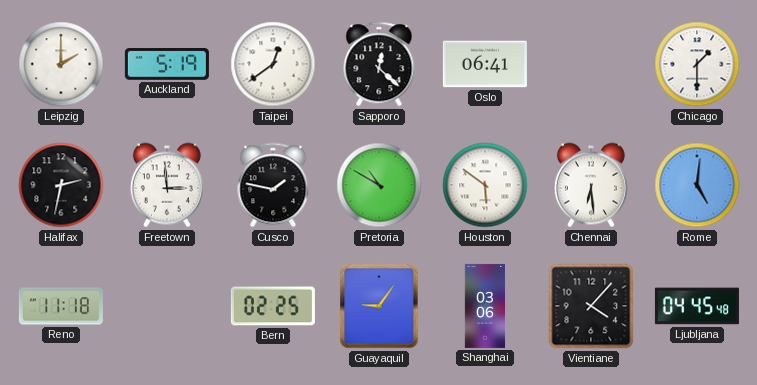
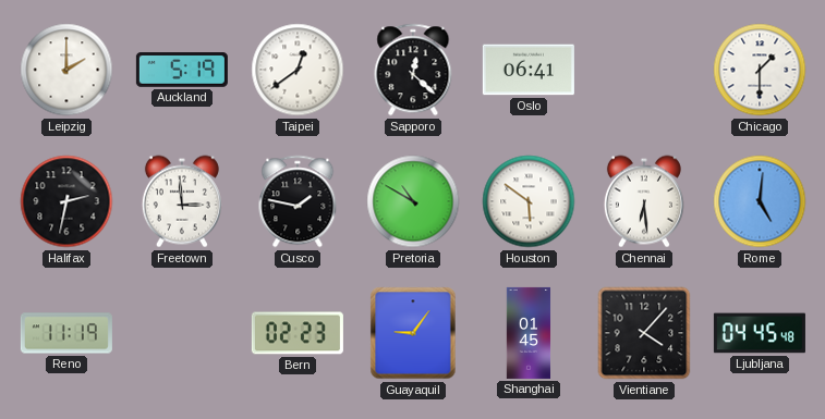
Reno: 11:18 -> 11:19
Bern: 02:25 -> 02:23
Shanghai: 03:06 -> 01:45
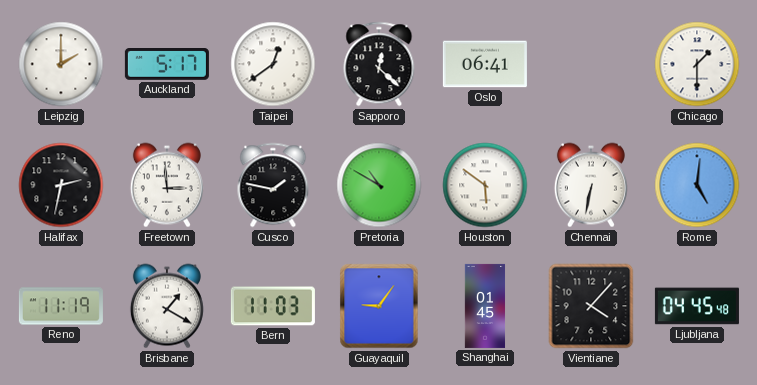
Auckland: 5:19 -> 5:17
Chennai: 6:29 -> 6:32
Brisbane: none -> 1:20
Bern: 02:23 -> 11:03
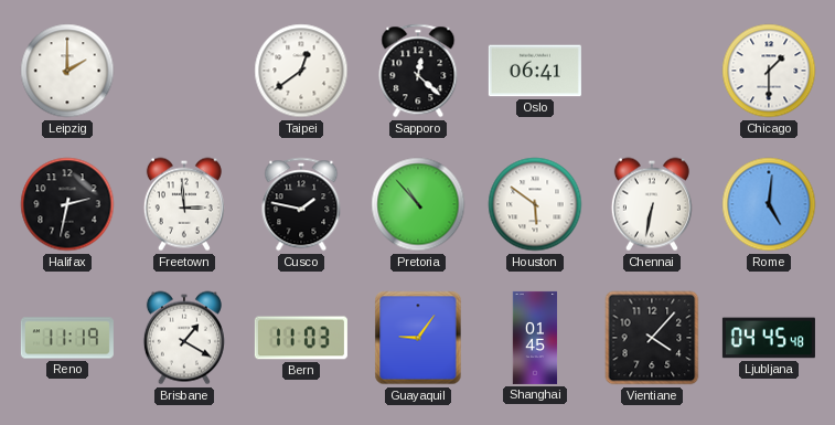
Auckland: 5:17 -> none
Pretoria: 10:50 -> 10:53
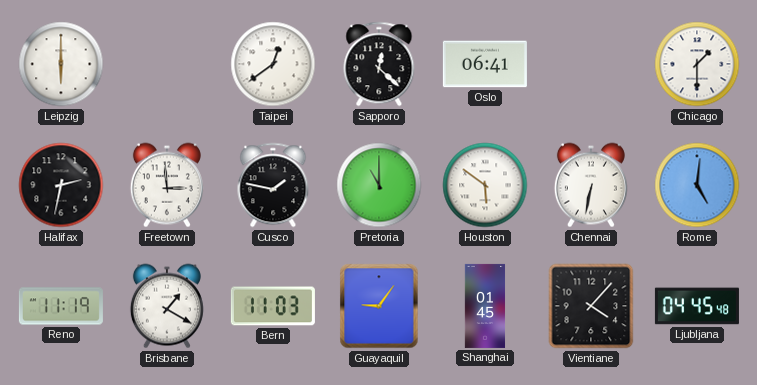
Leipzig: 2:00 -> 6:00
Pretoria: 10:53 -> 11:00
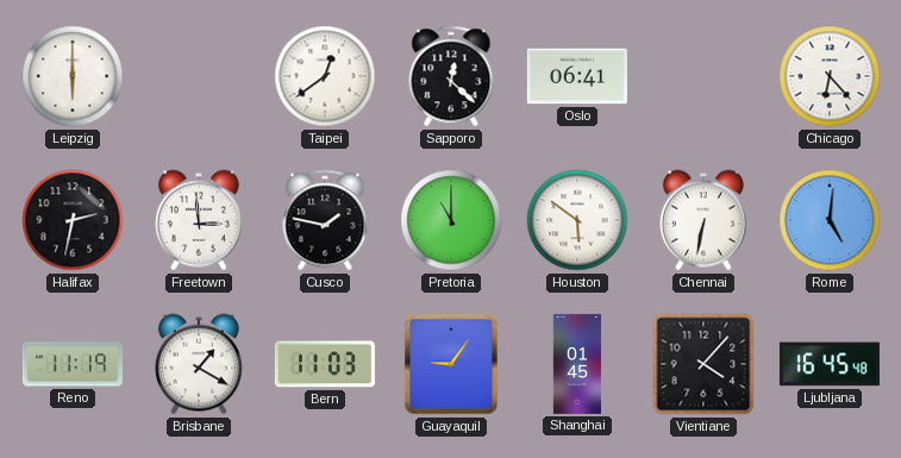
Chicago: 1:30 -> 6:23
Ljubljana: 04:45 -> 16:45
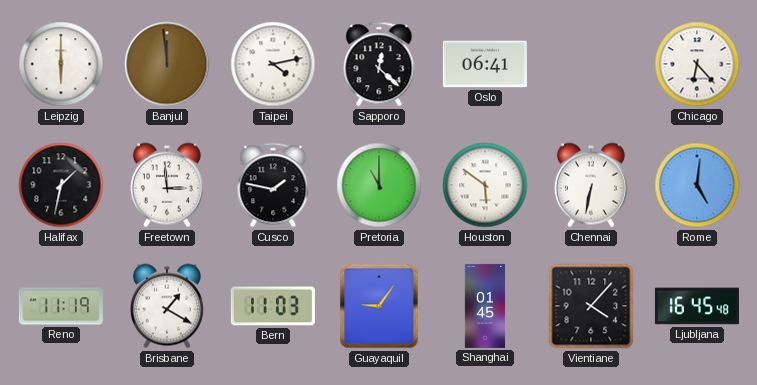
Banjul: none -> 11:59
Taipei: 12:39 -> 4:13
Halifax: 2:32 -> 1:32
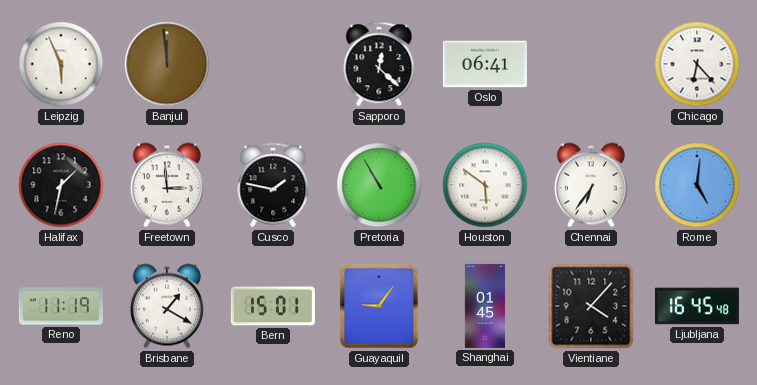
Leipzig: 6:00 -> 5:56
Taipei: 4:13 -> none
Pretoria: 11:00 -> 10:55
Chennai: 6:32 -> 6:36
Bern: 11:03 -> 15:01
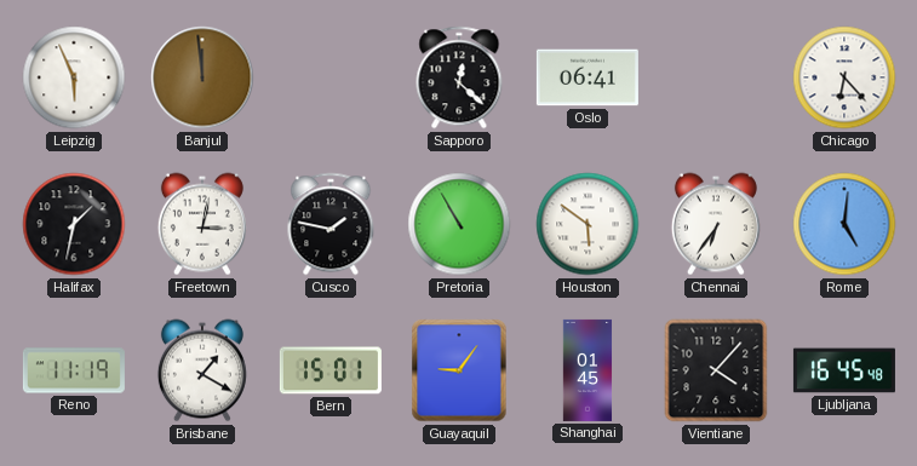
Freetown: 2:59 -> 3:02
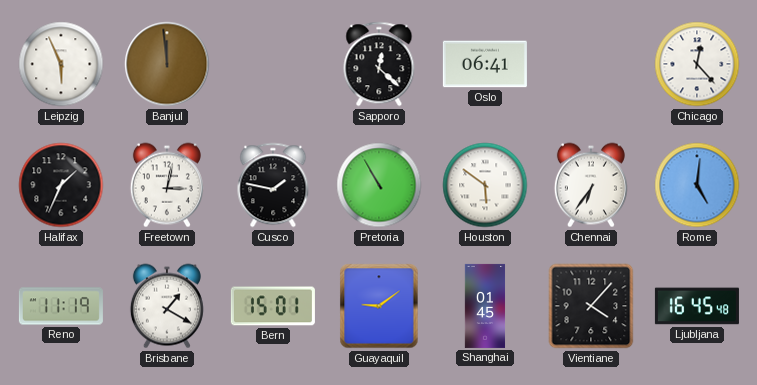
Chicago: 6:23 -> 12:23
Halifax: 1:32 -> 1:34
Guayaquil: 9:06 -> 9:09
